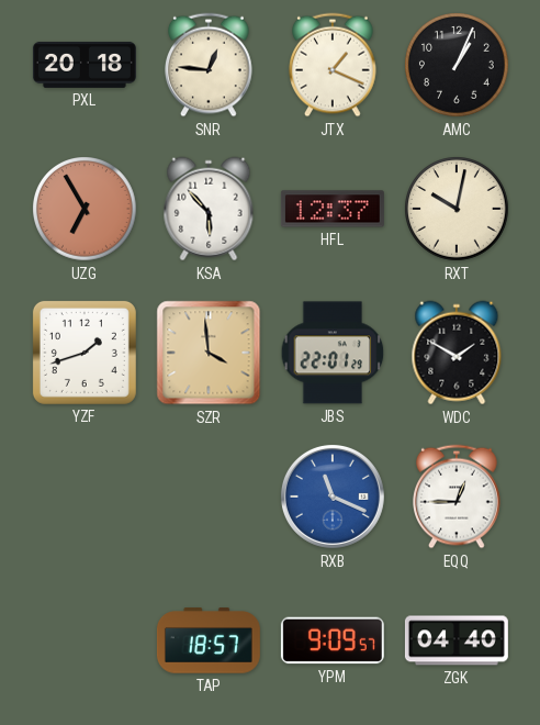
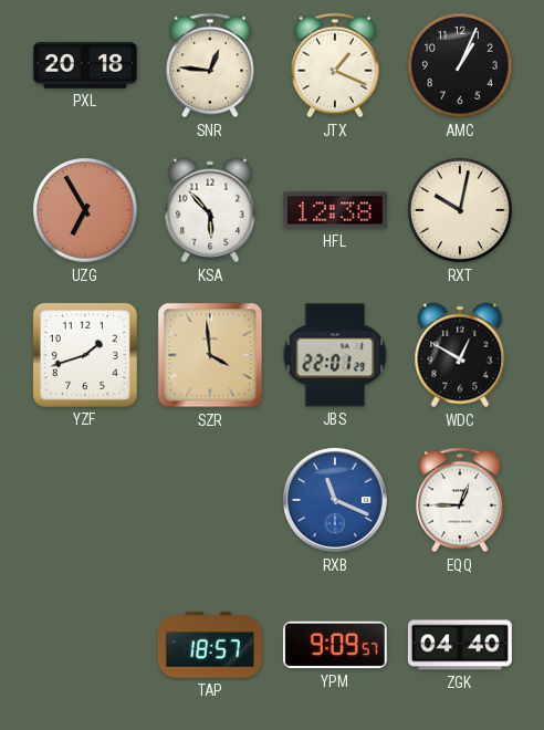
HFL: 12:37 -> 12:38
WDC: 1:50 -> 12:50
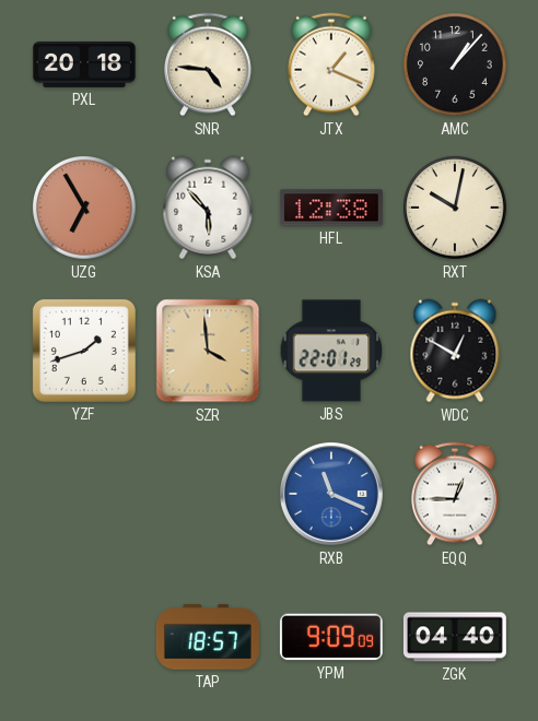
SNR: 12:46 -> 4:46
AMC: 1:04 -> 1:07
YPM: 9:09:57 -> 9:09:09
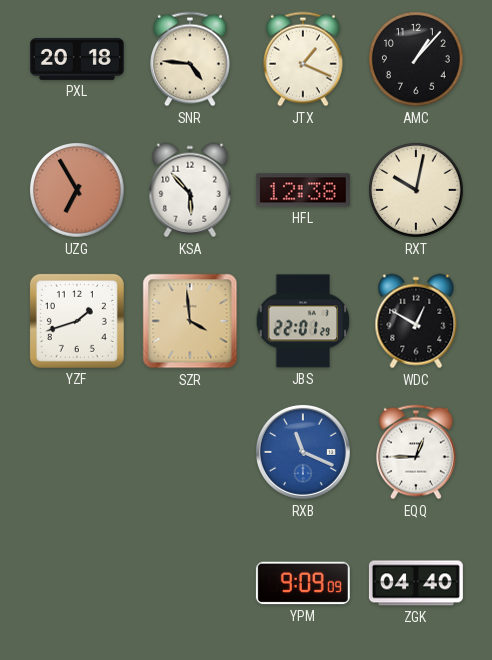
TAP: 18:57 -> none
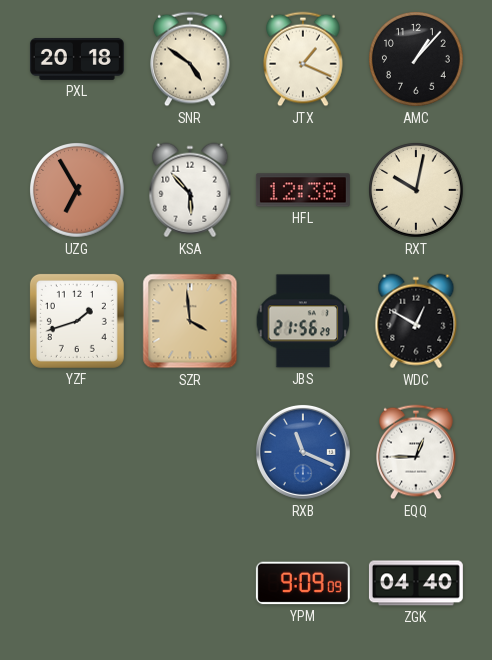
SNR: 4:46 -> 4:51
JBS: 22:01 -> 21:56
